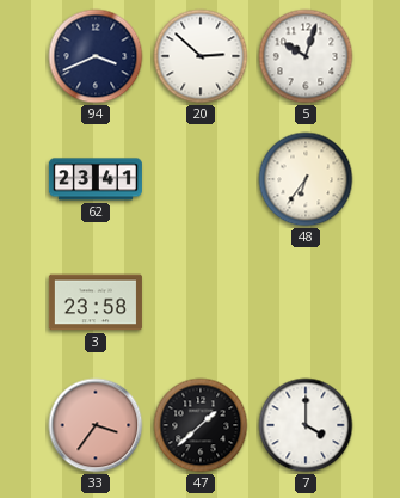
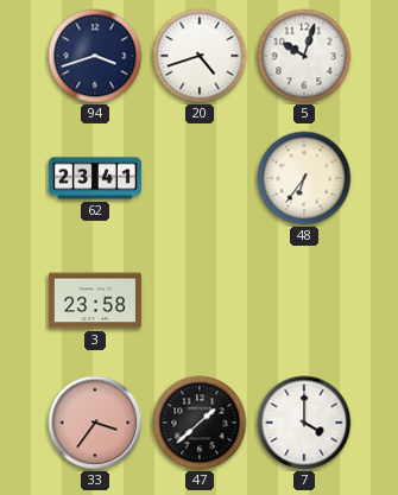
94: 3:41 -> 3:42
20: 2:52 -> 4:42
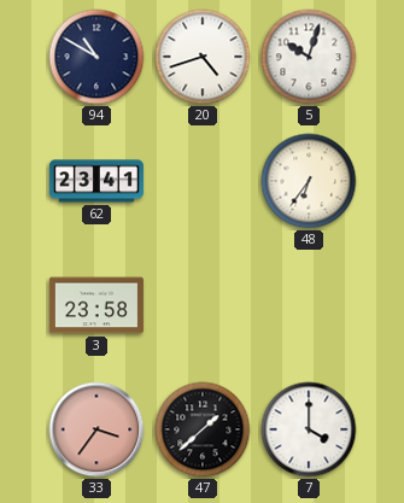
94: 3:42 -> 10:50
